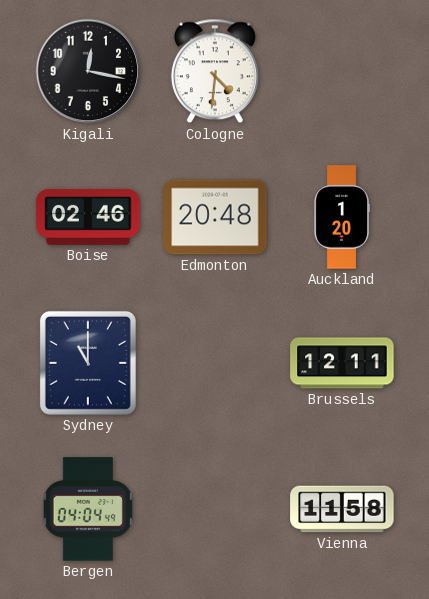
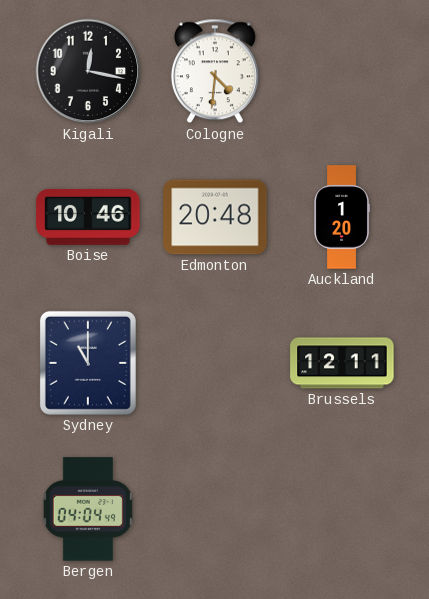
Boise: 02:46 -> 10:46
Vienna: 11:58 -> none
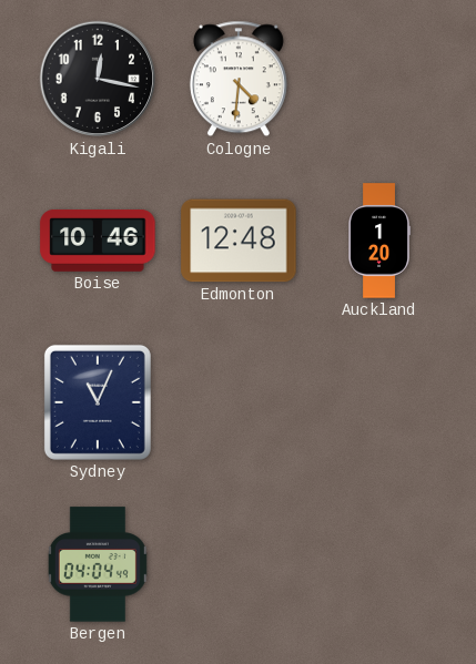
Edmonton: 20:48 -> 12:48
Sydney: 11:00 -> 11:04
Brussels: 12:11 -> none
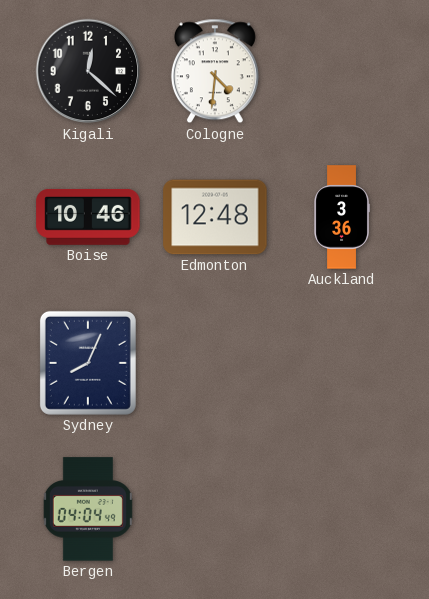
Kigali: 12:17 -> 12:22
Auckland: 1:20 -> 3:36
Sydney: 11:04 -> 8:04
